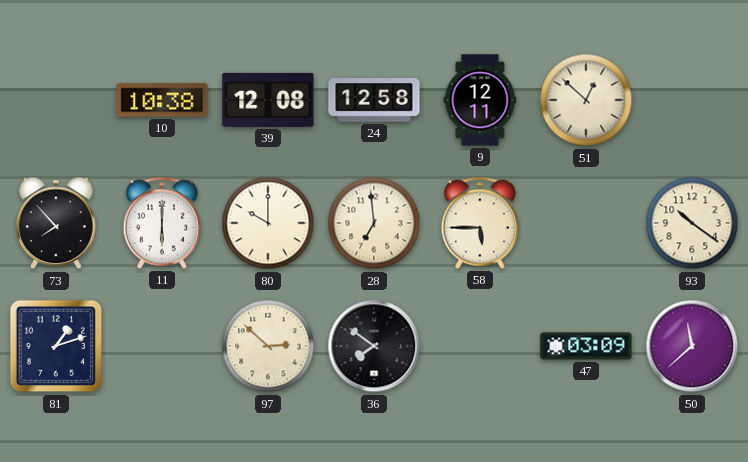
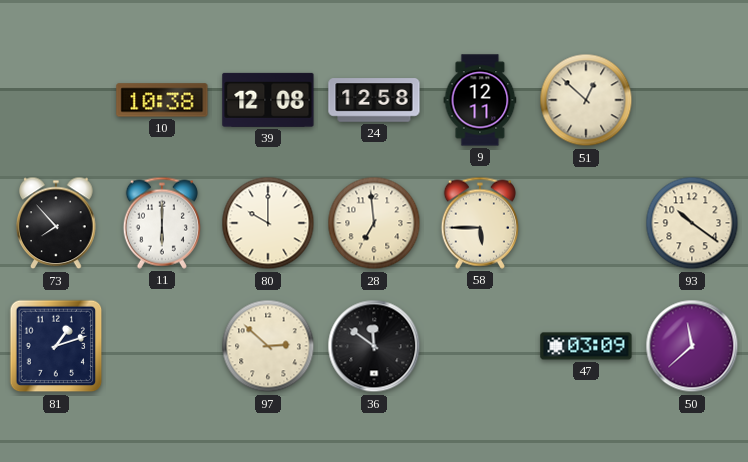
36: 7:51 -> 11:51
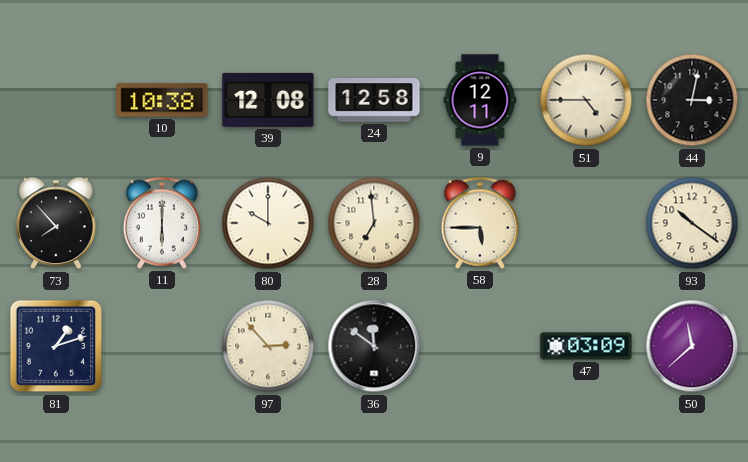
51: 12:52 -> 4:45
44: none -> 3:02
97: 2:52 -> 2:53
